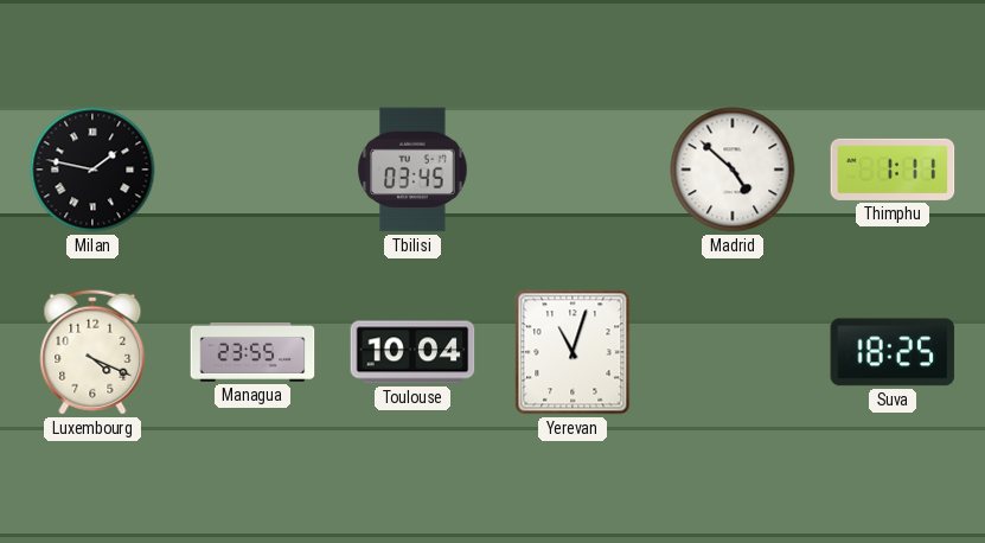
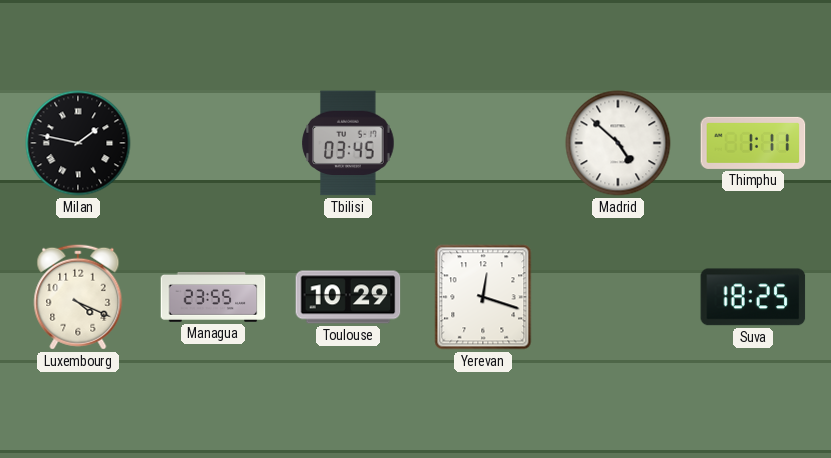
Toulouse: 10:04 -> 10:29
Yerevan: 11:03 -> 12:18
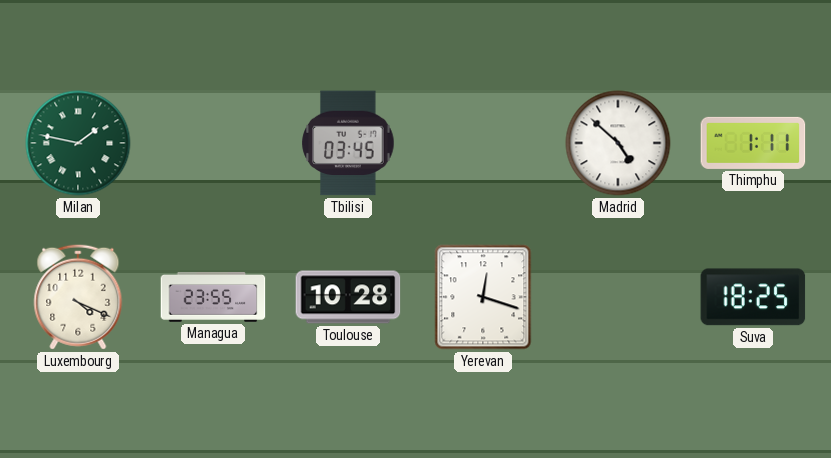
Milan dial: black -> green
Toulouse: 10:29 -> 10:28
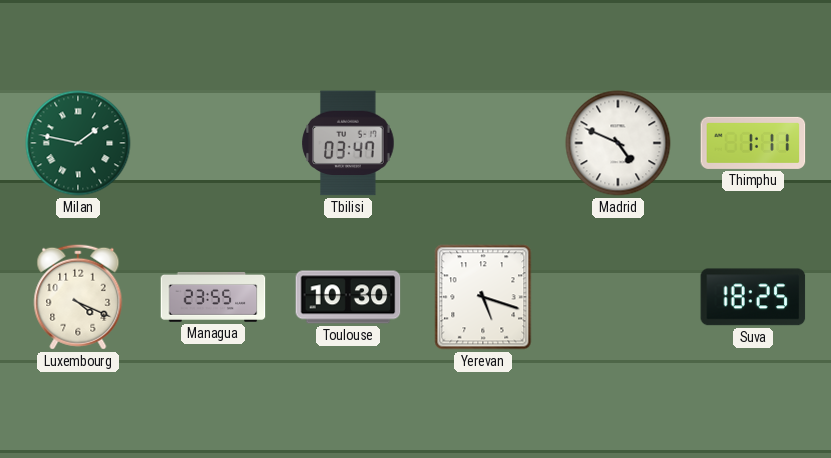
Tbilisi: 03:45 -> 03:47
Madrid: 4:52 -> 4:49
Toulouse: 10:28 -> 10:30
Yerevan: 12:18 -> 5:18
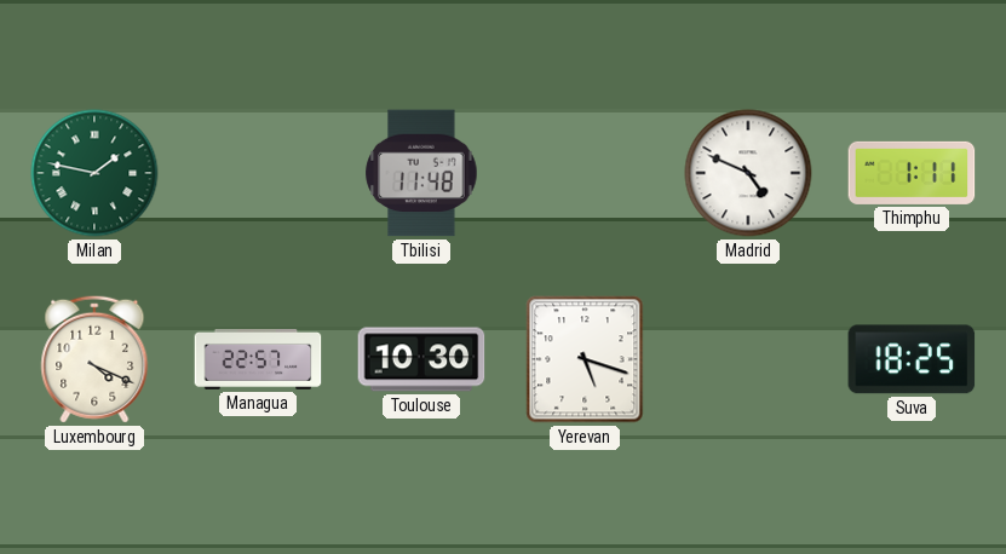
Tbilisi: 03:47 -> 11:48
Managua: 23:55 -> 22:57
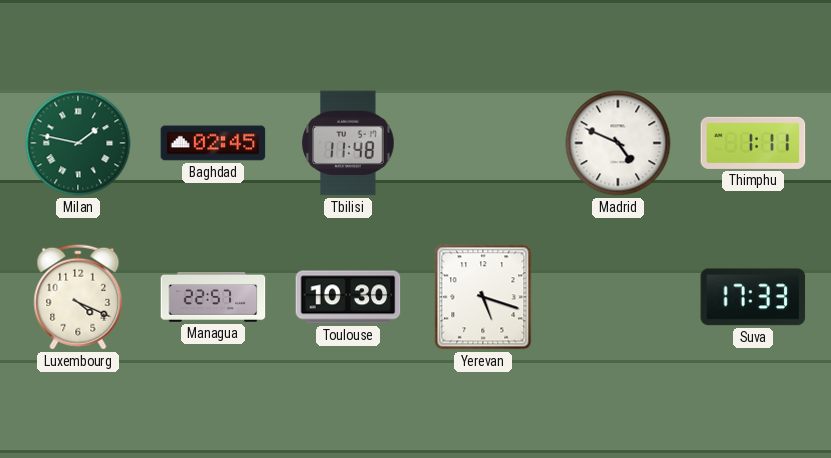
Baghdad: none -> 02:45
Suva: 18:25 -> 17:33
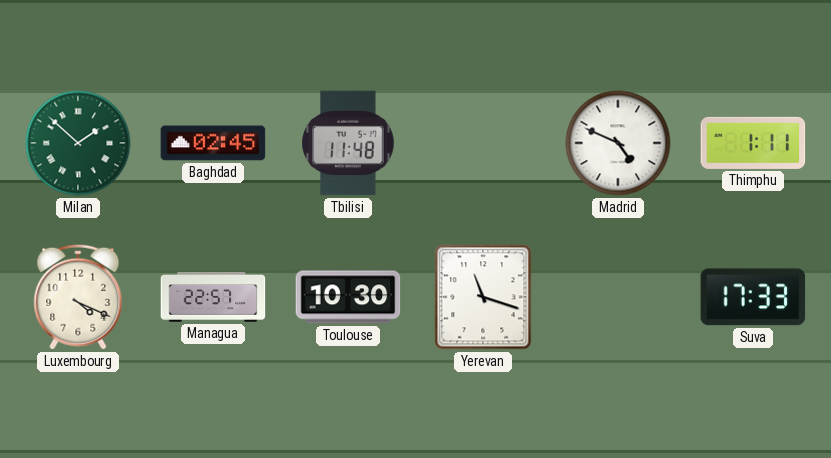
Milan: 1:47 -> 1:52
Yerevan: 5:18 -> 11:18
